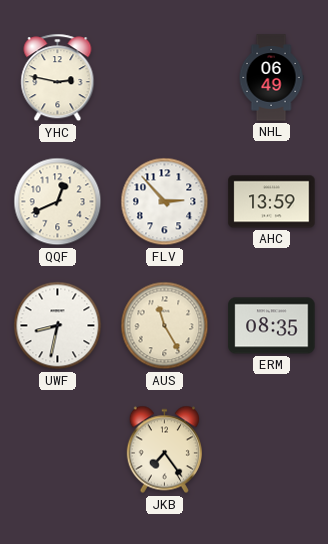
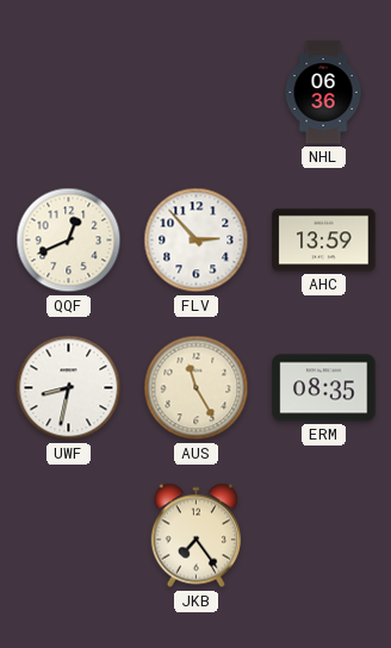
YHC: 2:47 -> none
NHL: 06:49 -> 06:36
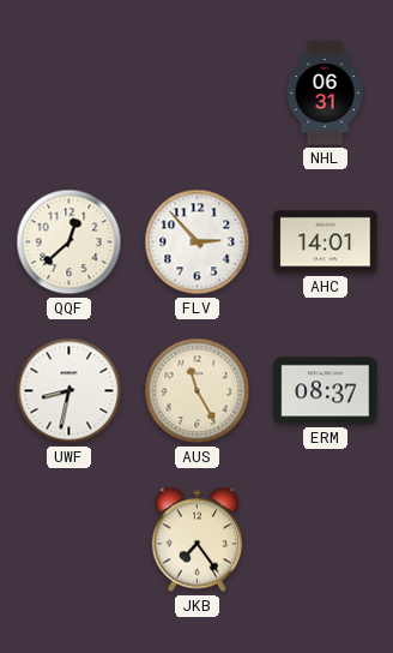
NHL: 06:36 -> 06:31
QQF: 12:41 -> 12:38
AHC: 13:59 -> 14:01
ERM: 08:35 -> 08:37
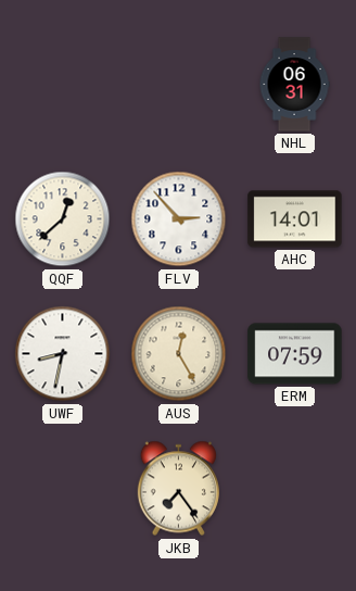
AUS: 11:25 -> 12:25
ERM: 08:37 -> 07:59
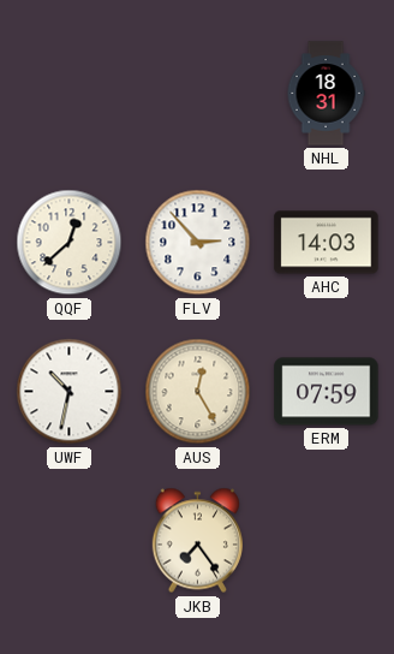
NHL: 06:31 -> 18:31
AHC: 14:01 -> 14:03
UWF: 8:32 -> 10:32
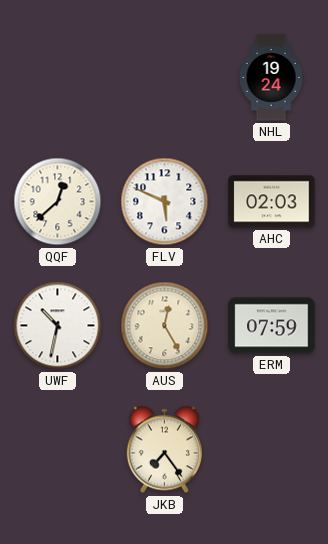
NHL: 18:31 -> 19:24
FLV: 2:53 -> 5:49
AHC: 14:03 -> 02:03
